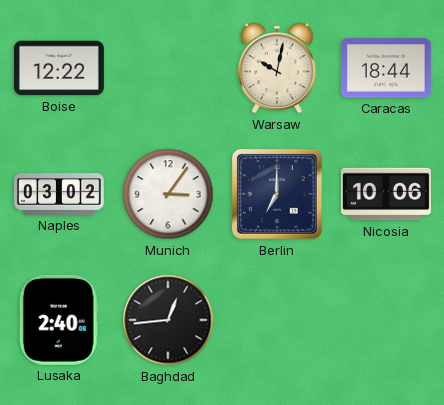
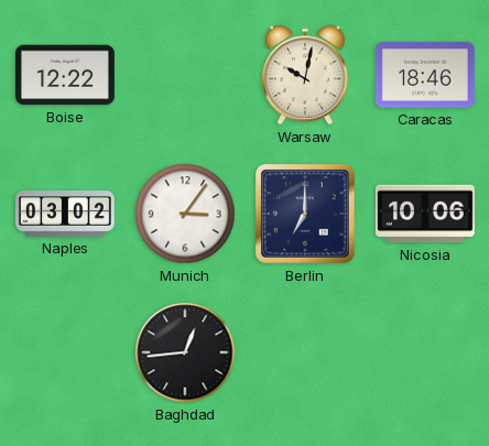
Caracas: 18:44 -> 18:46
Lusaka: 2:40 -> none
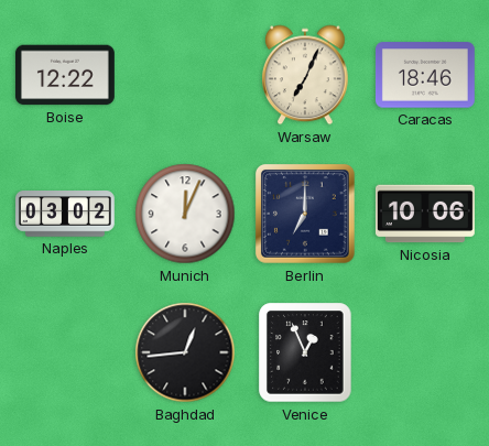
Warsaw: 10:02 -> 7:04
Munich: 3:06 -> 12:04
Venice: none -> 12:56
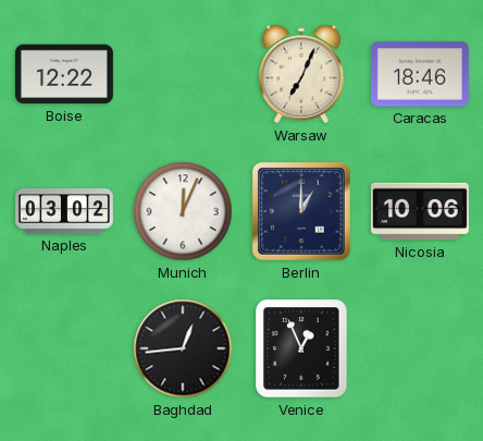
Berlin: 7:00 -> 1:00
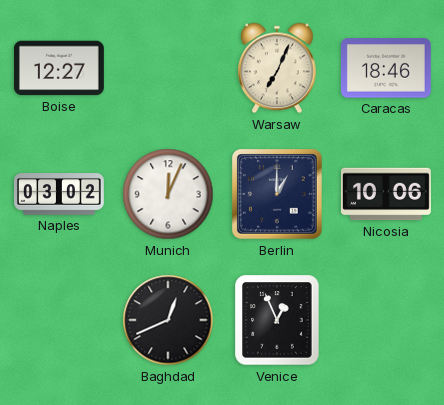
Boise: 12:22 -> 12:27
Baghdad: 12:44 -> 12:41
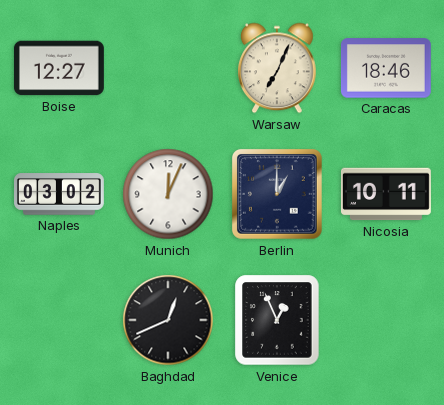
Nicosia: 10:06 -> 10:11
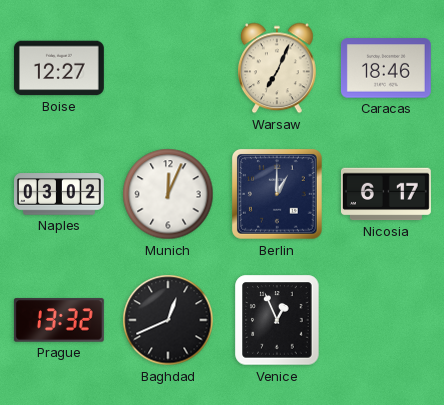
Nicosia: 10:11 -> 6:17
Prague: none -> 13:32
